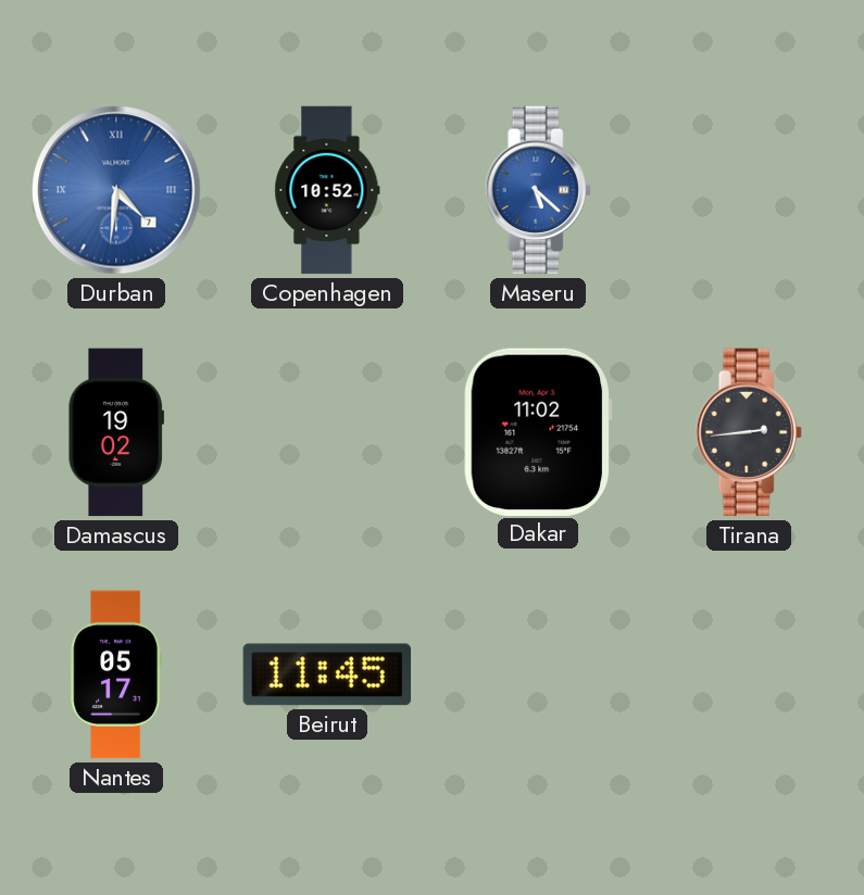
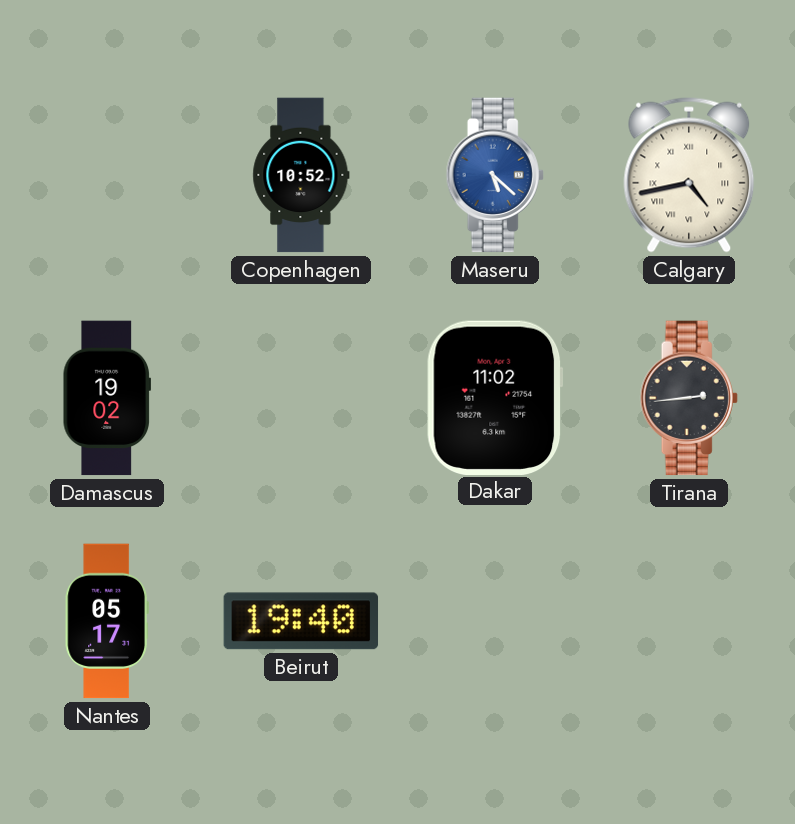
Durban: 4:31 -> none
Calgary: none -> 4:43
Beirut: 11:45 -> 19:40
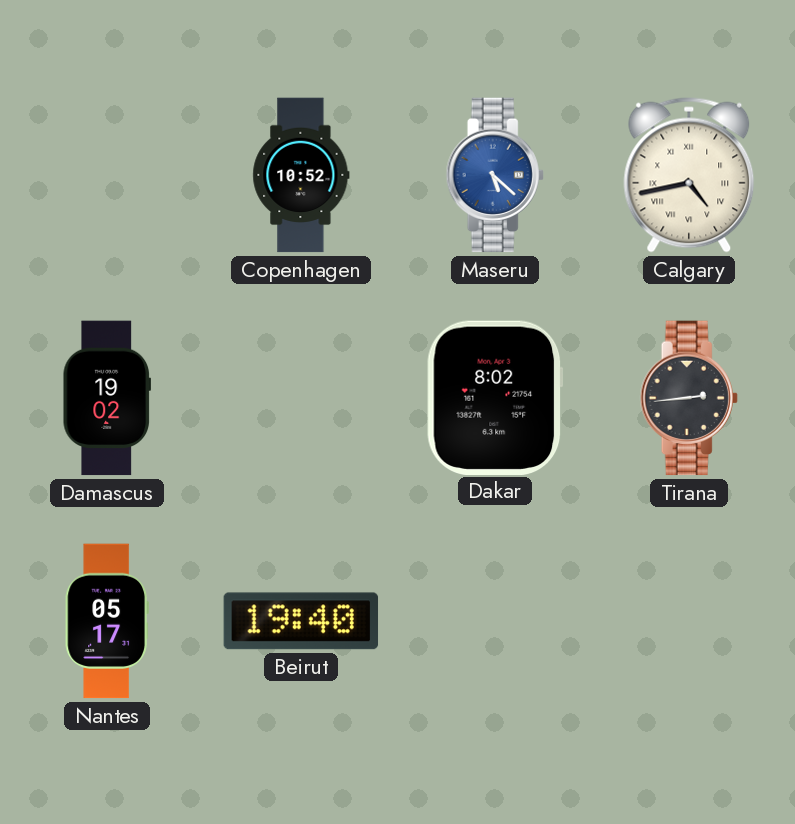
Dakar: 11:02 -> 8:02
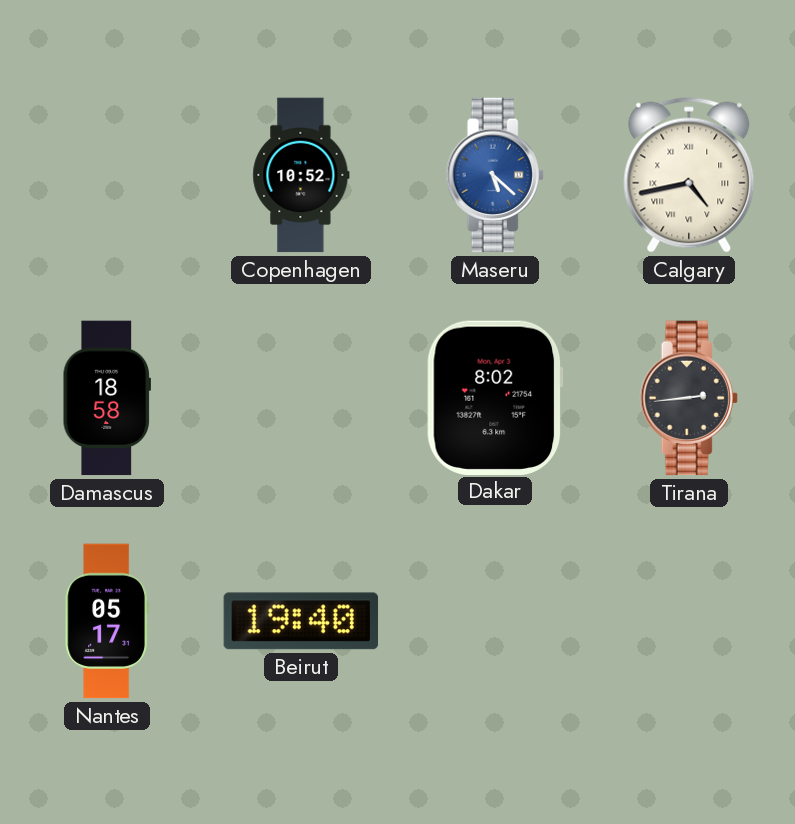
Damascus: 19:02 -> 18:58
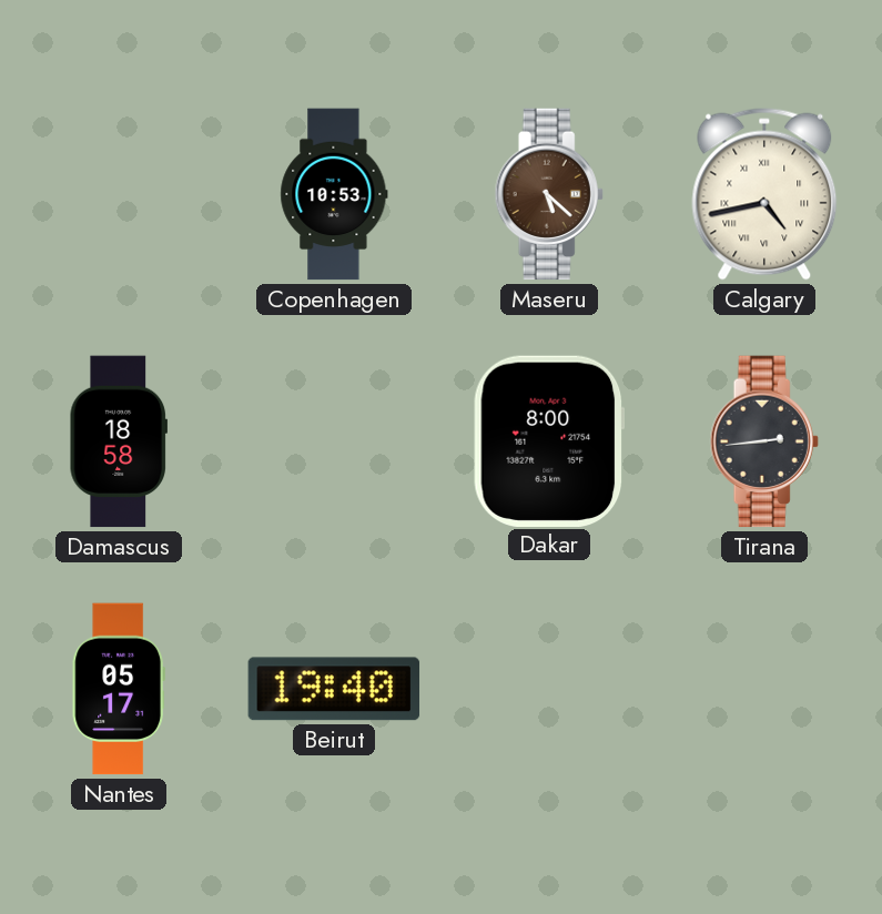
Copenhagen: 10:52 -> 10:53
Maseru dial: blue -> brown
Dakar: 8:02 -> 8:00
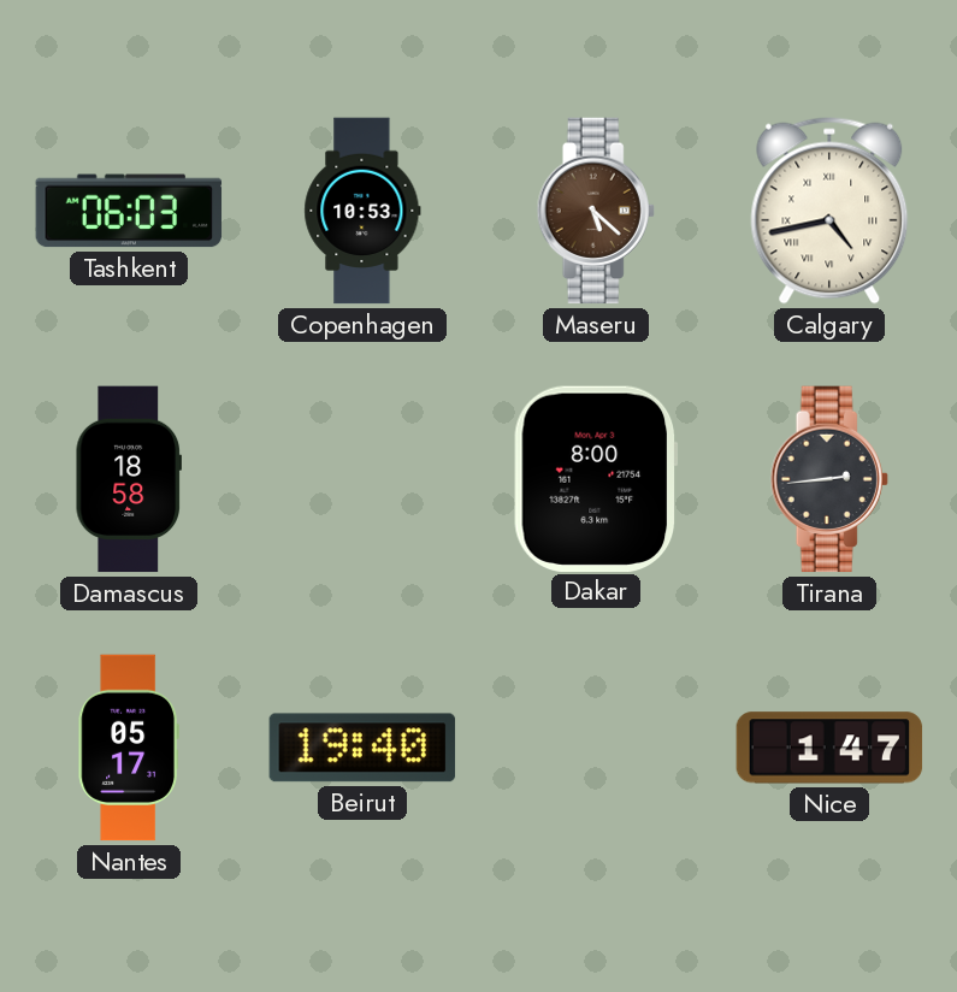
Tashkent: none -> 06:03
Nice: none -> 1:47
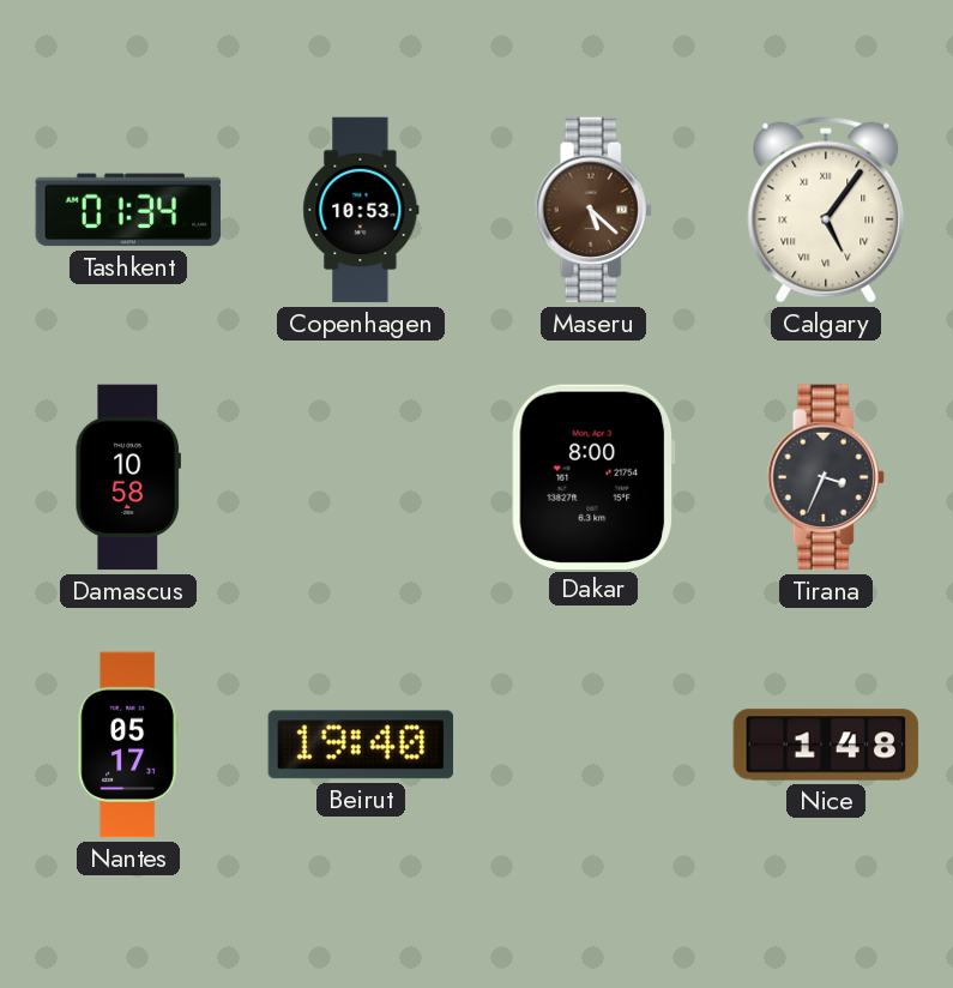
Tashkent: 06:03 -> 01:34
Calgary: 4:43 -> 5:06
Damascus: 18:58 -> 10:58
Tirana: 2:44 -> 3:34
Nice: 1:47 -> 1:48
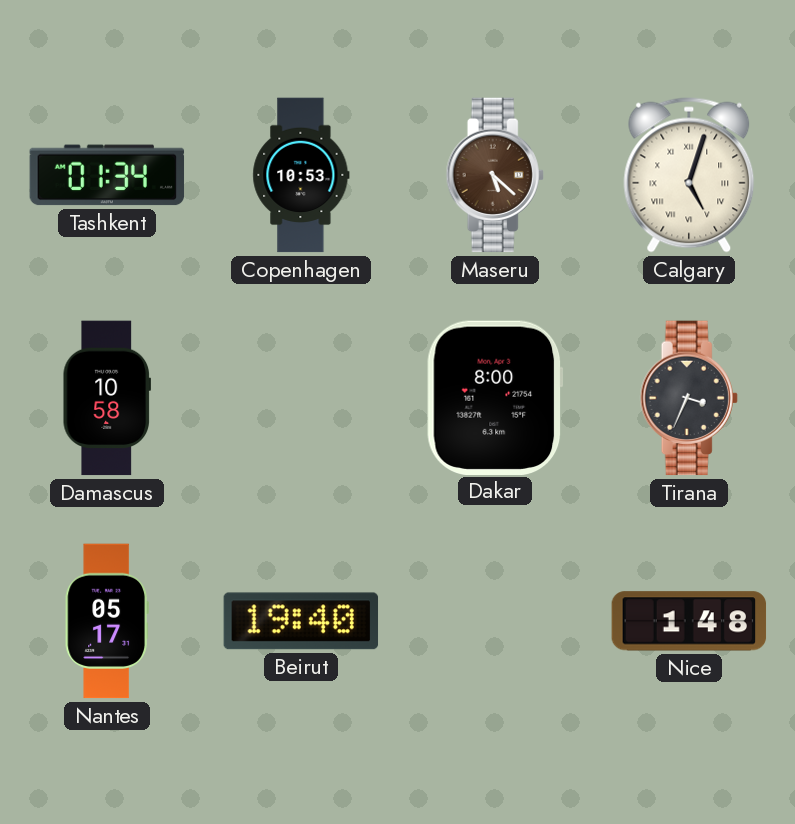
Calgary: 5:06 -> 5:03
